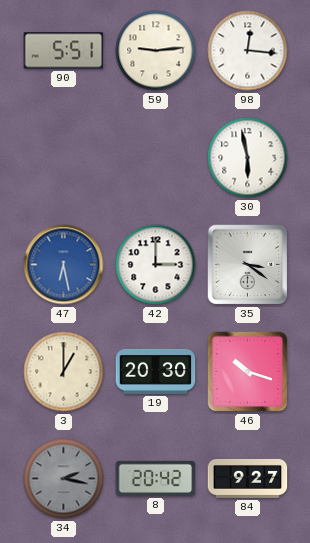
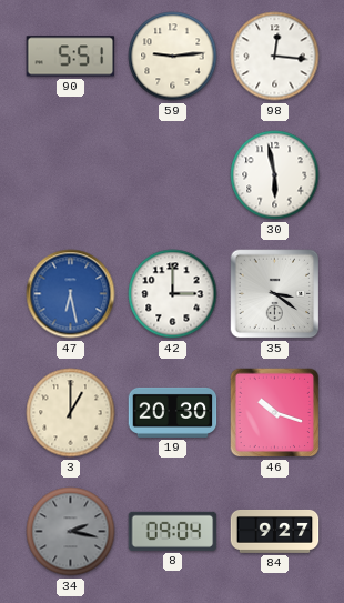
8: 20:42 -> 09:04
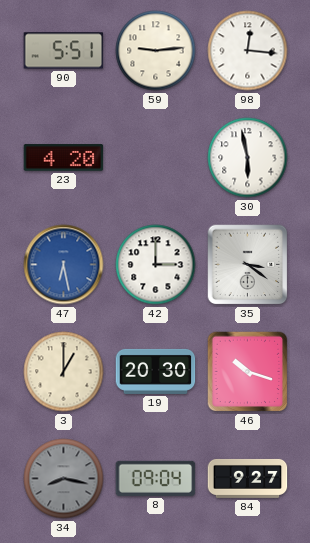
23: none -> 4:20
34: 2:17 -> 8:17
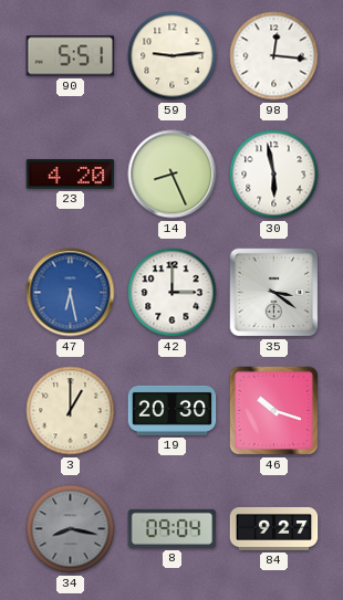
14: none -> 8:26
